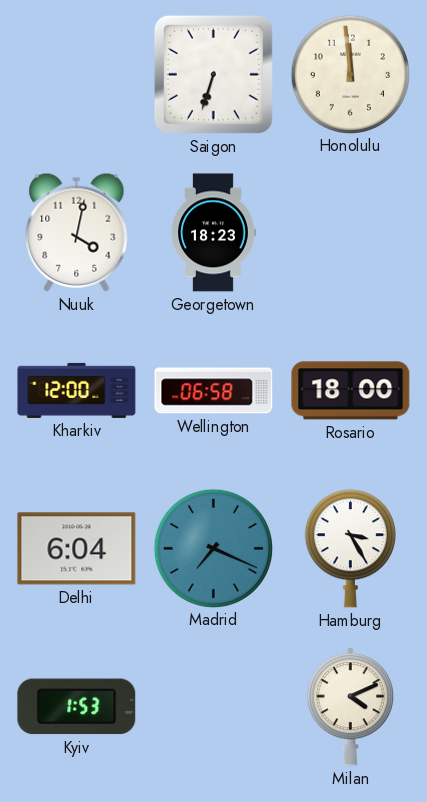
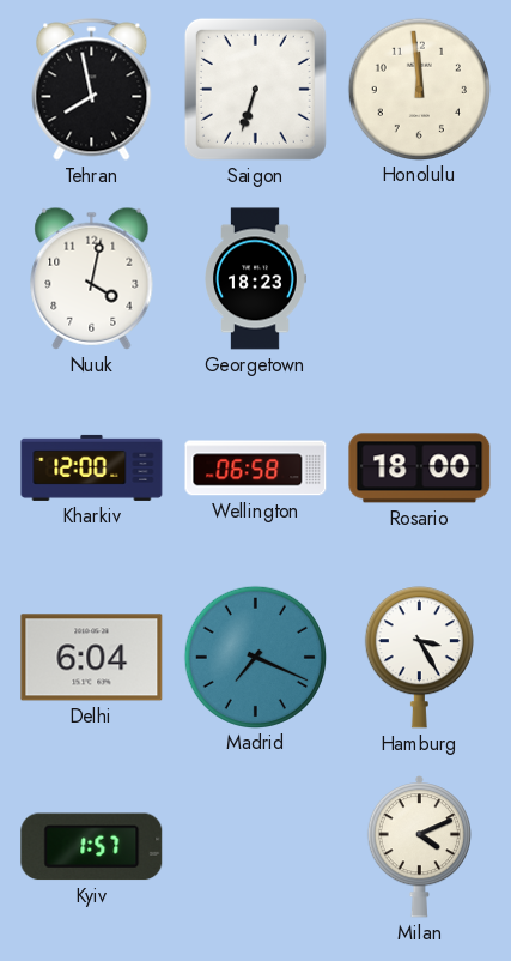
Tehran: none -> 7:58
Kyiv: 1:53 -> 1:57
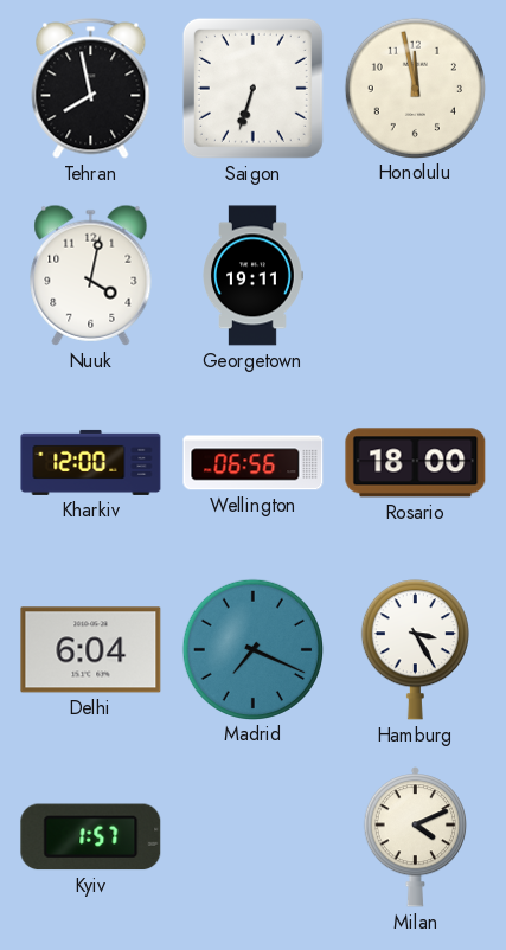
Honolulu: 11:59 -> 11:58
Georgetown: 18:23 -> 19:11
Wellington: 06:58 -> 06:56
